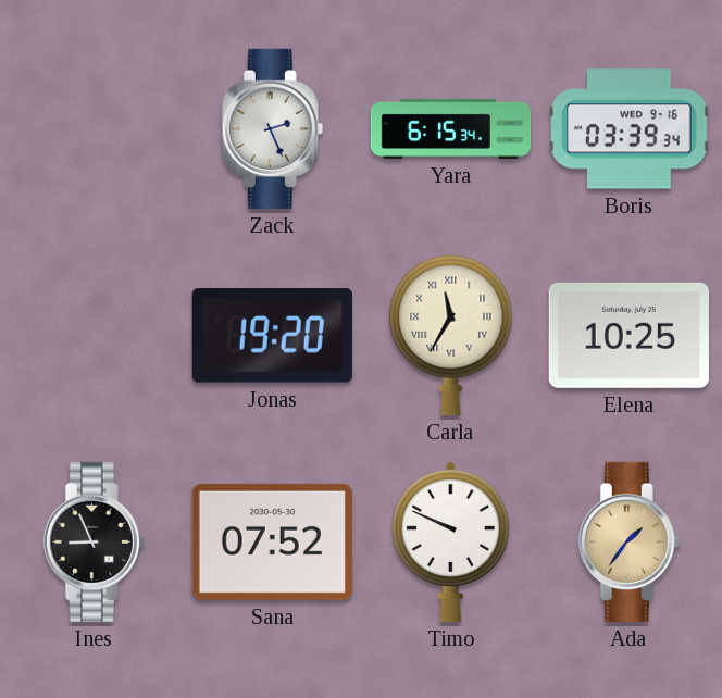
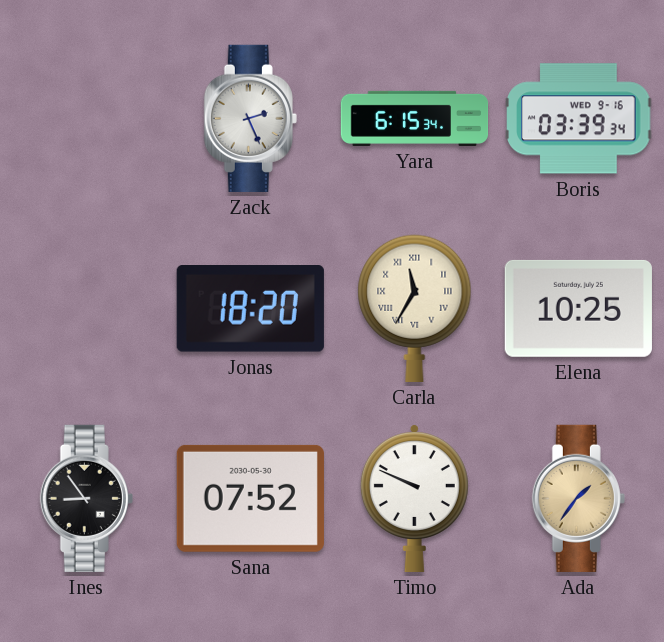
Jonas: 19:20 -> 18:20
Ines: 8:56 -> 8:54
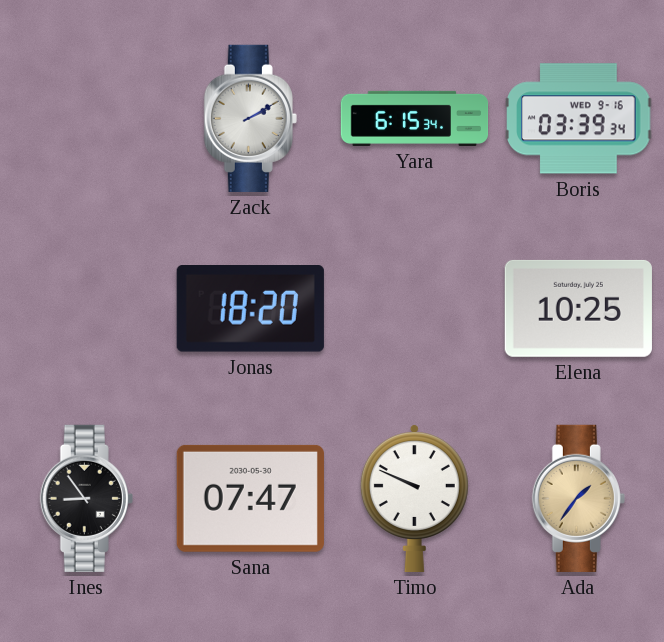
Zack: 2:26 -> 2:10
Carla: 11:35 -> none
Sana: 07:52 -> 07:47
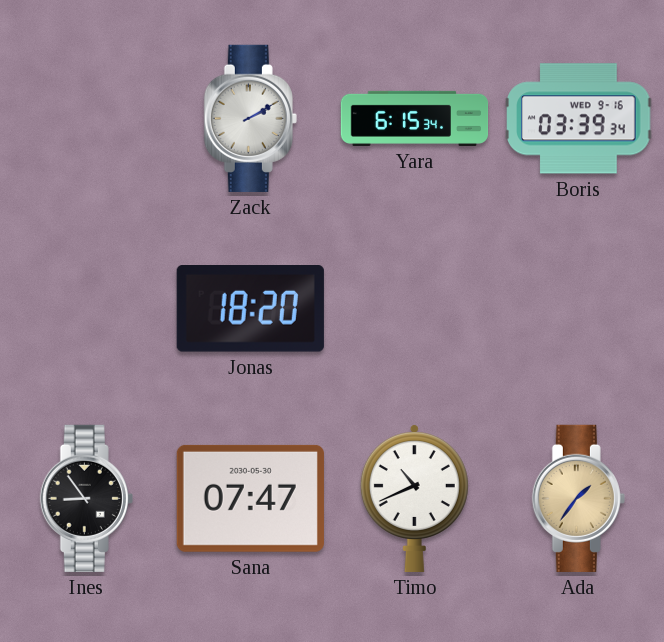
Elena: 10:25 -> none
Timo: 9:49 -> 10:41
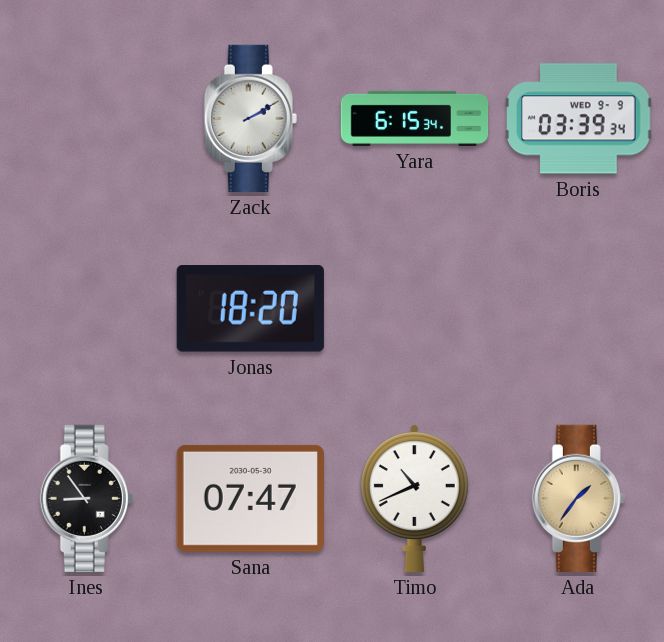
Boris date: WED 9-16 -> WED 9-9
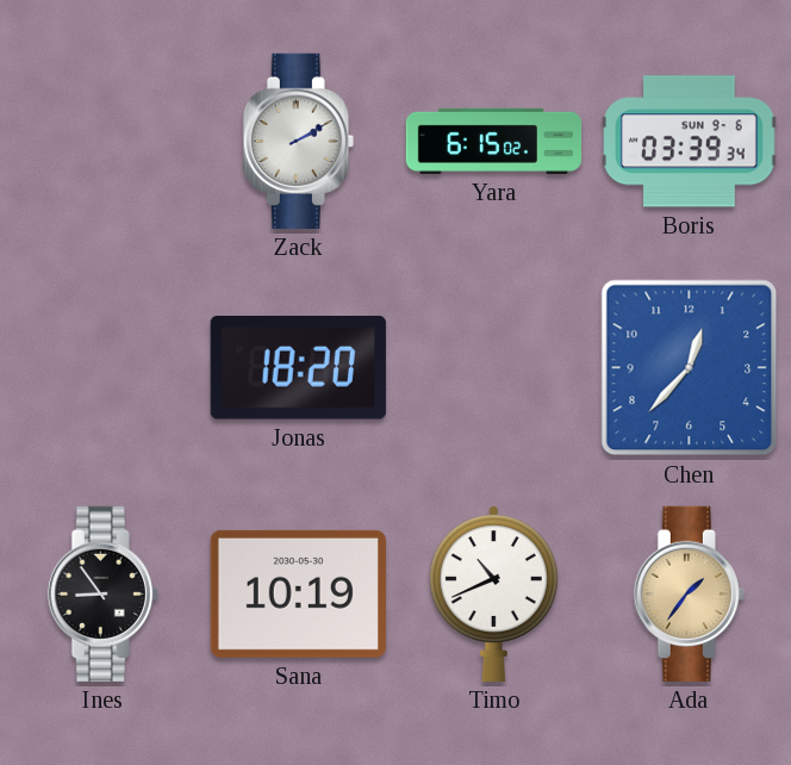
Yara: 6:15:34 -> 6:15:02
Boris date: WED 9-9 -> SUN 9-6
Chen: none -> 12:37
Sana: 07:47 -> 10:19
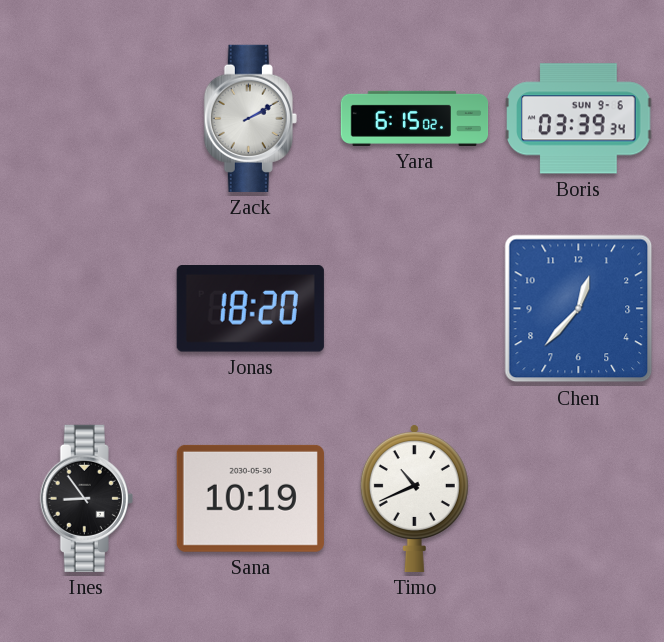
Ada: 1:36 -> none
